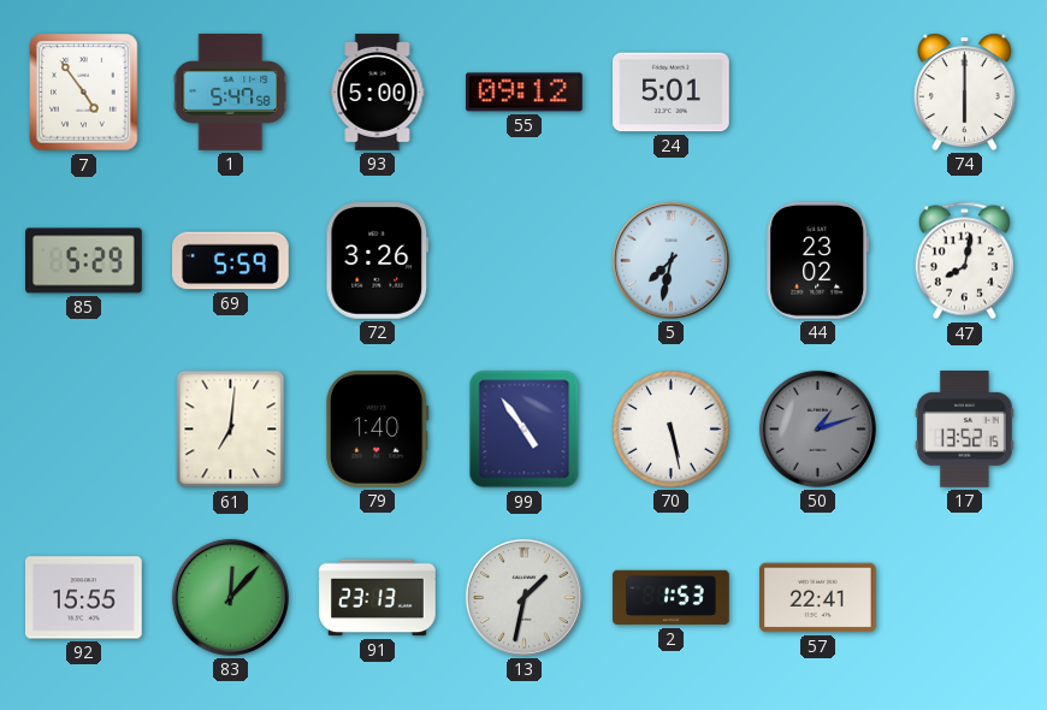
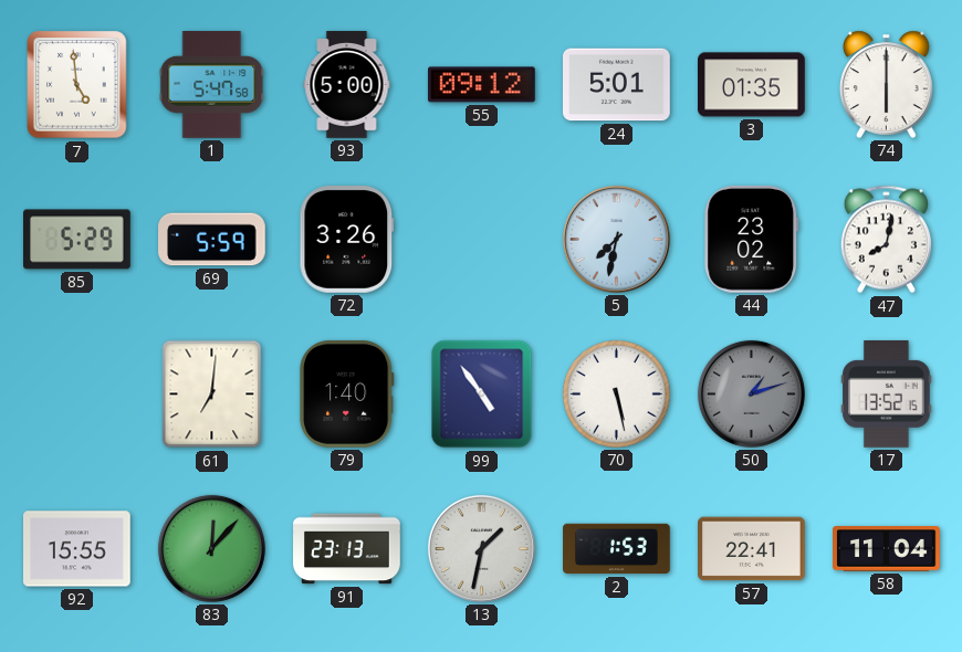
7: 4:54 -> 4:59
3: none -> 01:35
58: none -> 11:04
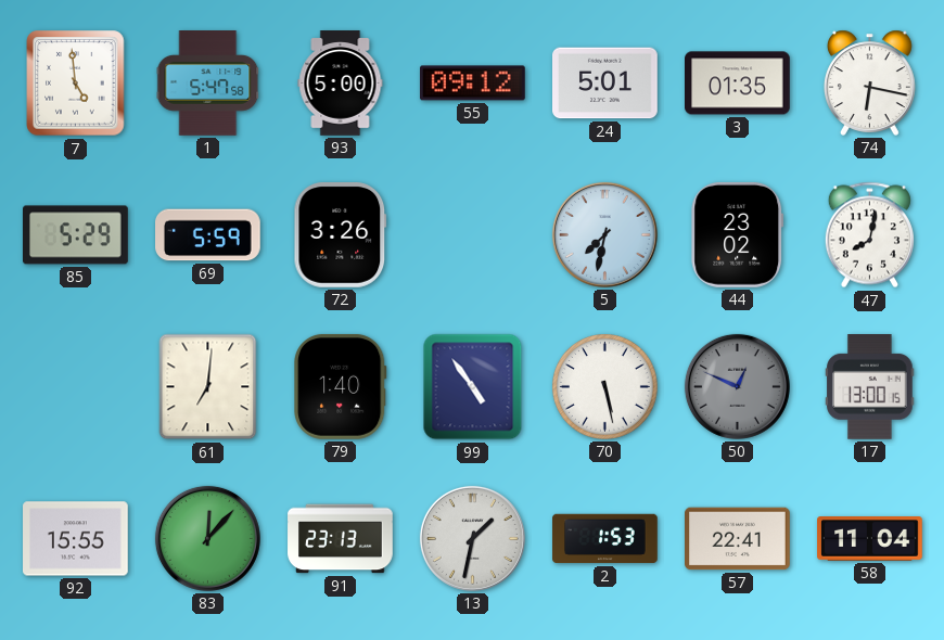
74: 6:00 -> 6:17
50: 1:12 -> 12:49
17: 13:52 -> 13:00
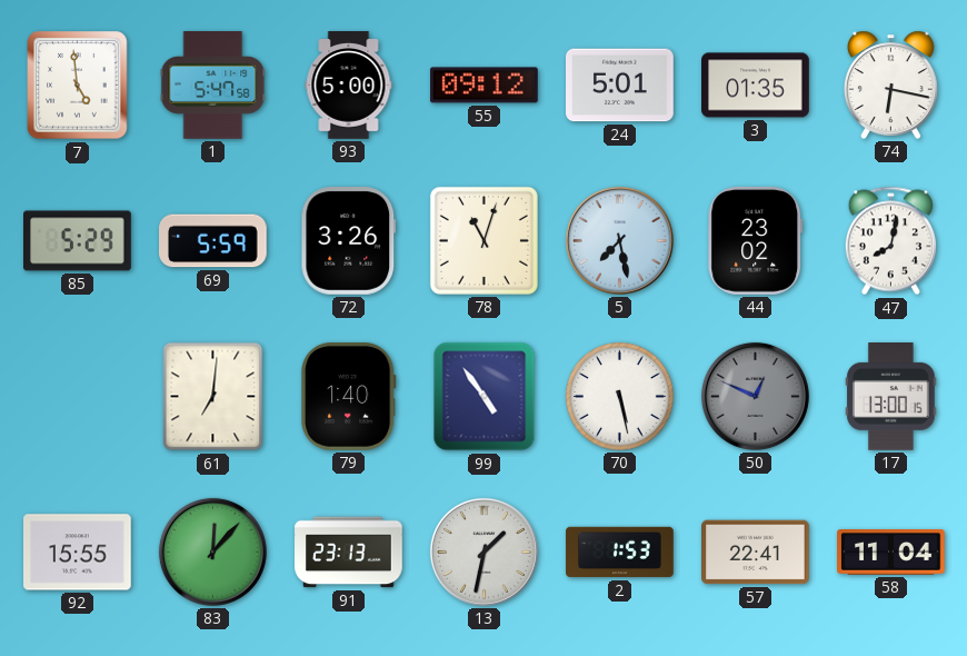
78: none -> 11:03
5: 7:32 -> 7:28
